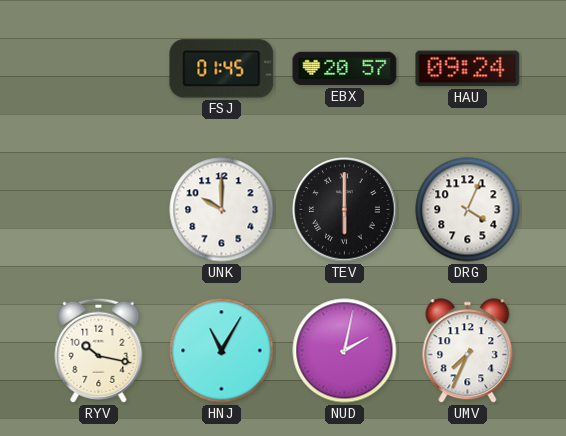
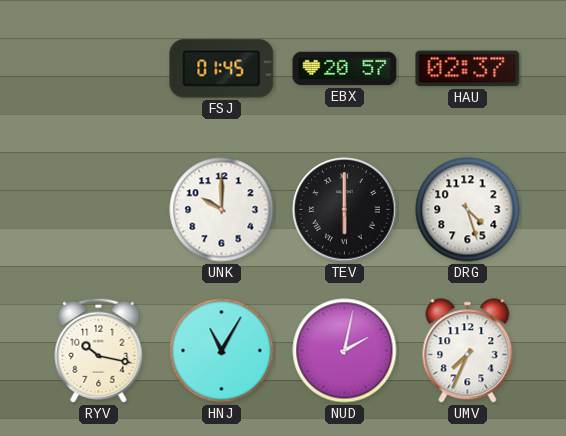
HAU: 09:24 -> 02:37
DRG: 4:04 -> 4:27
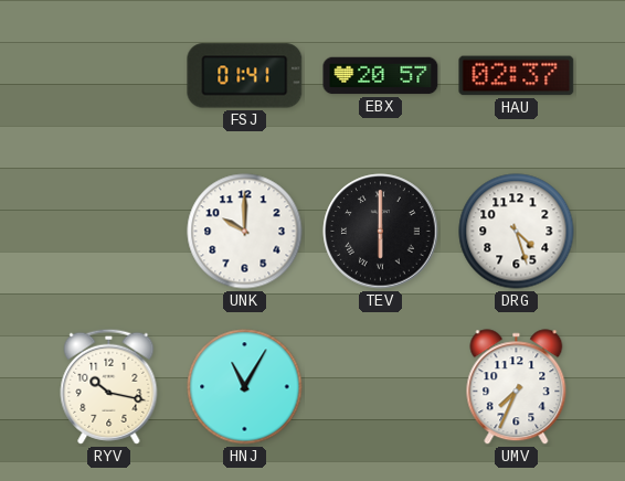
FSJ: 01:45 -> 01:41
NUD: 2:02 -> none
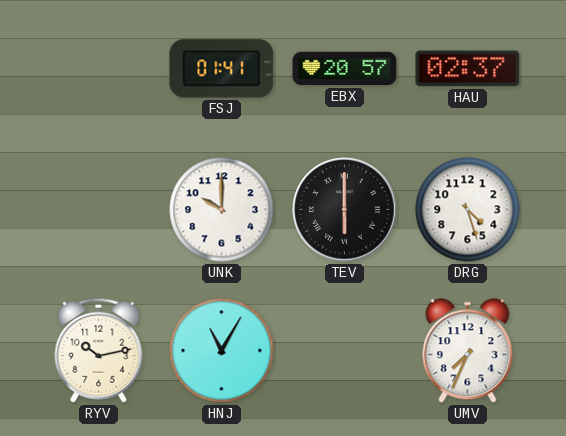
RYV: 10:17 -> 10:13
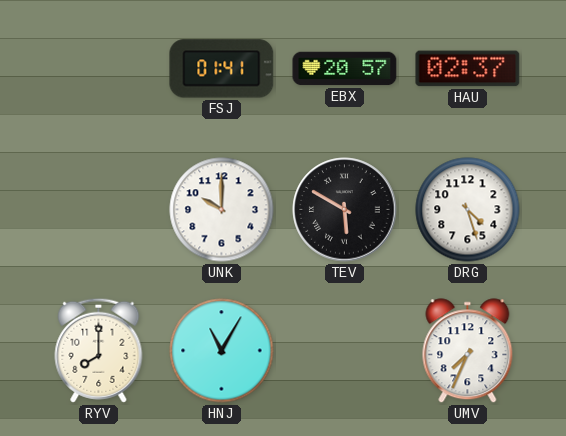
TEV: 6:00 -> 5:50
RYV: 10:13 -> 8:00
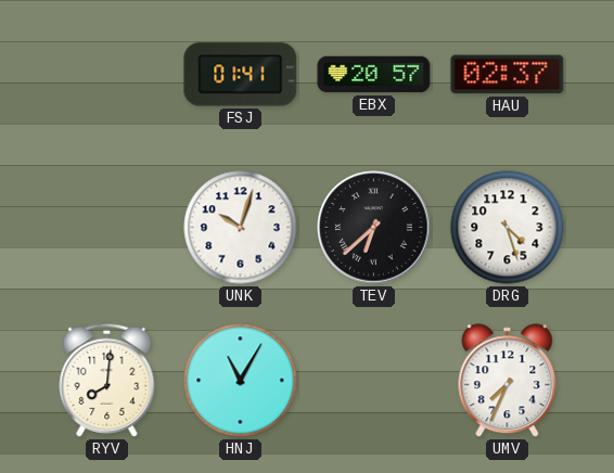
UNK: 10:00 -> 10:03
TEV: 5:50 -> 6:38
RYV: 8:00 -> 8:01
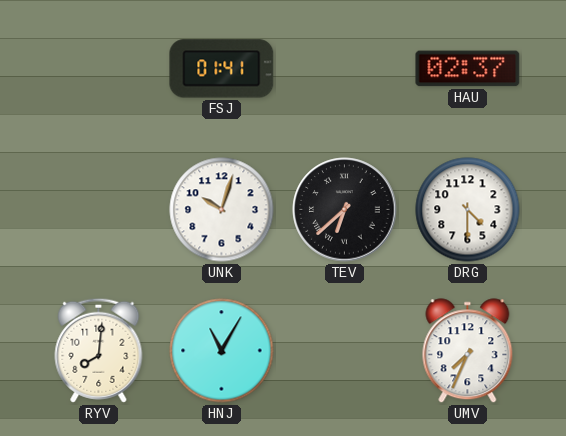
EBX: 20:57 -> none
DRG: 4:27 -> 4:30
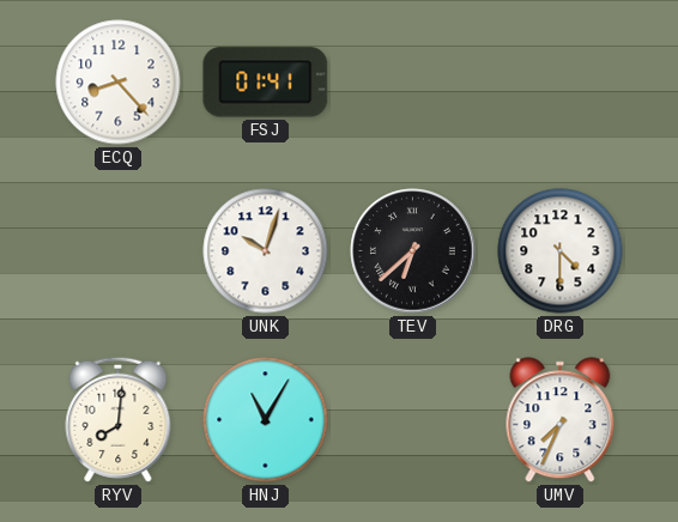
ECQ: none -> 8:23
HAU: 02:37 -> none
